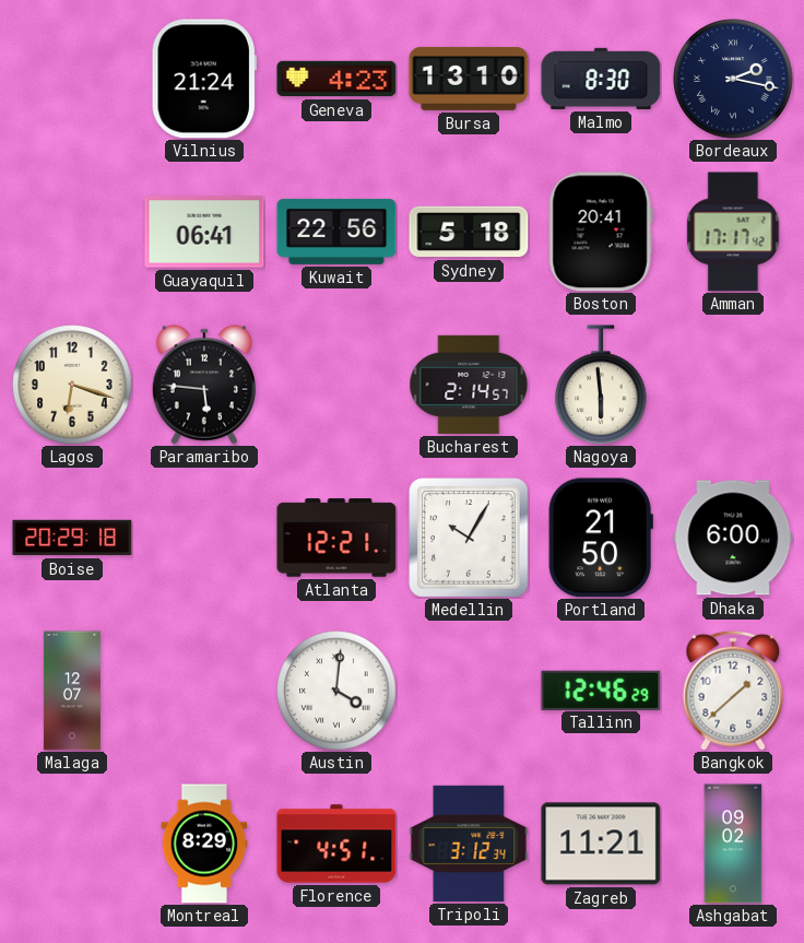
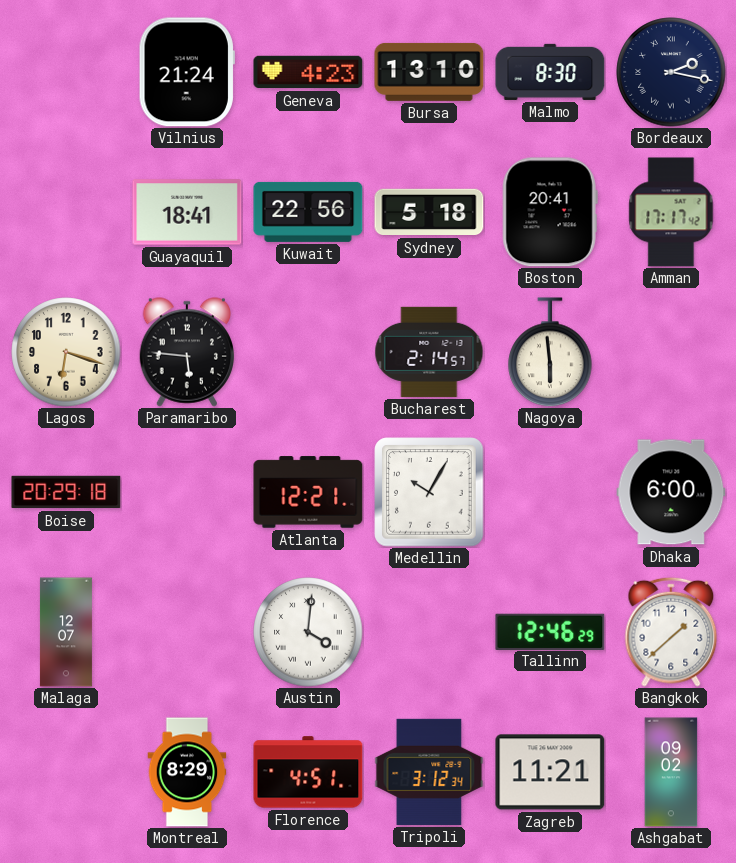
Guayaquil: 06:41 -> 18:41
Portland: 21:50 -> none
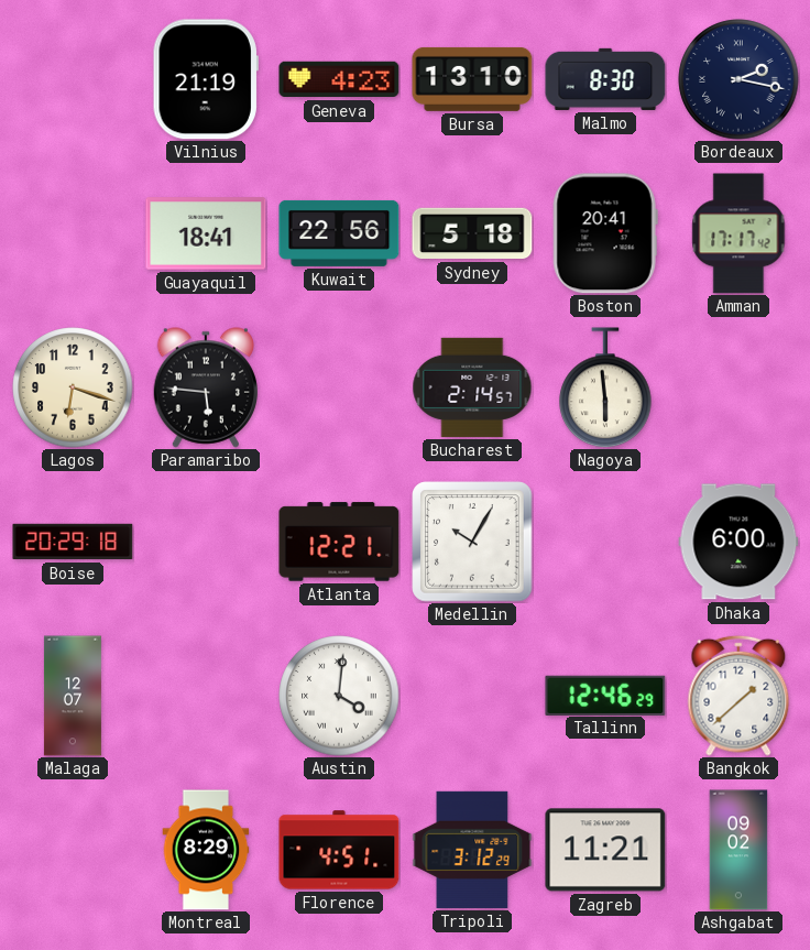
Vilnius: 21:24 -> 21:19
Tripoli: 3:12:34 -> 3:12:29
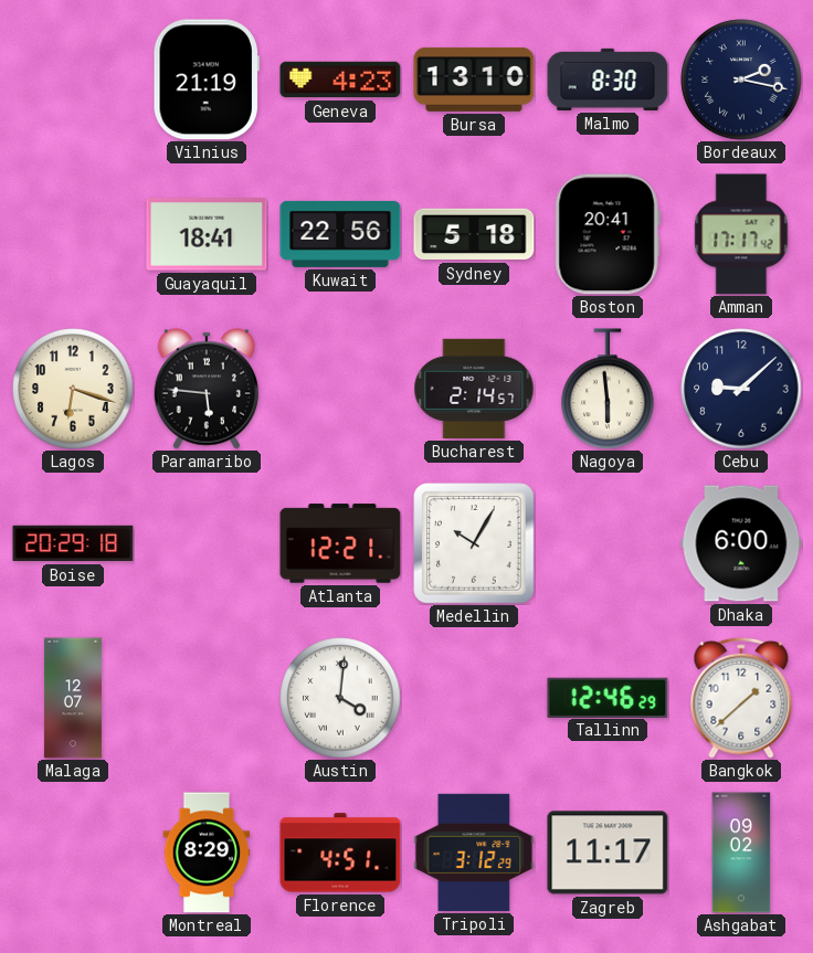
Cebu: none -> 9:08
Zagreb: 11:21 -> 11:17
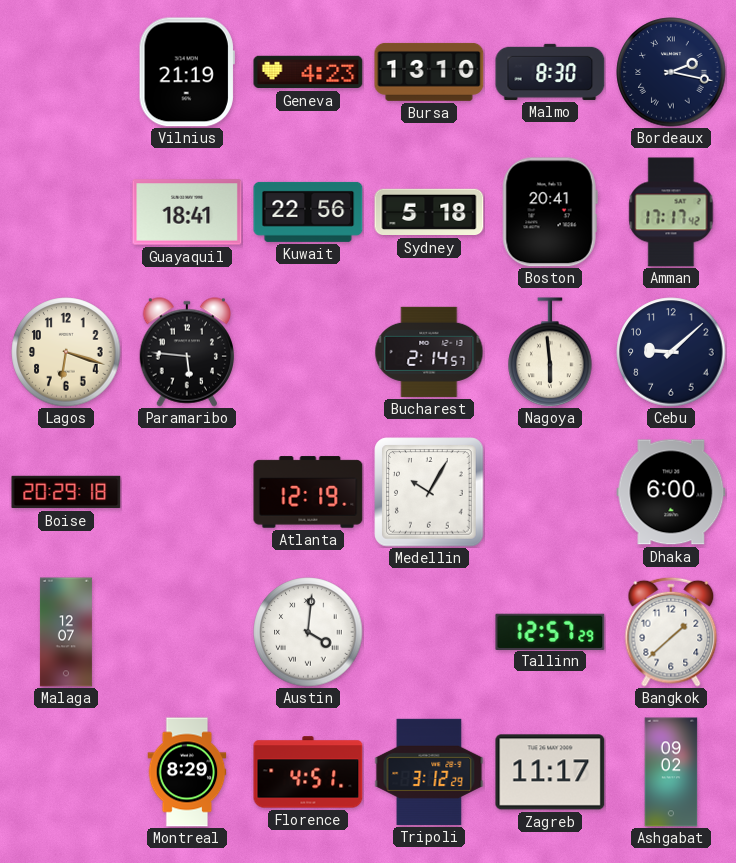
Atlanta: 12:21 -> 12:19
Tallinn: 12:46 -> 12:57
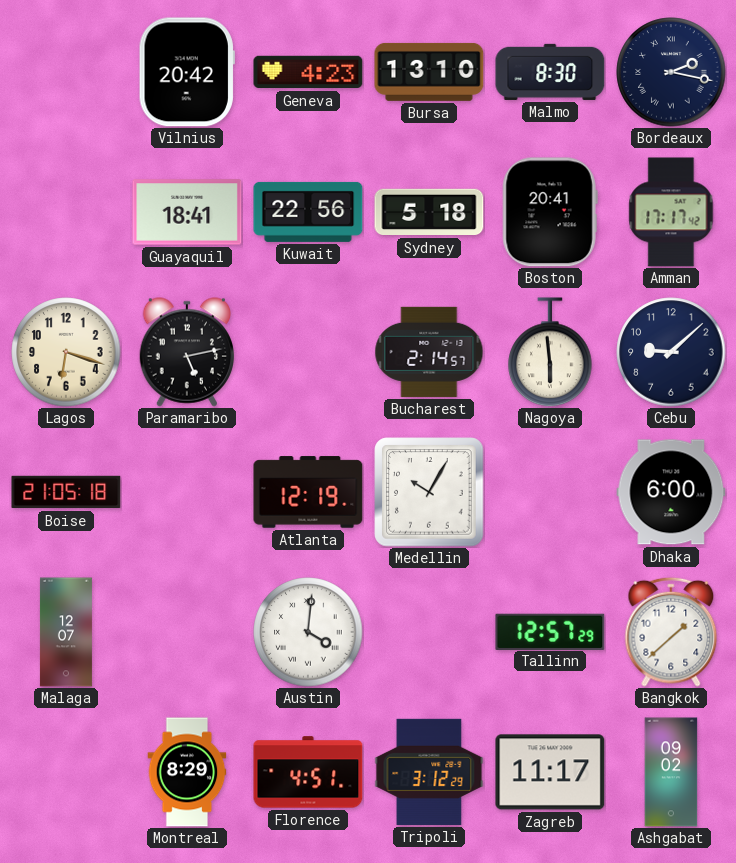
Vilnius: 21:19 -> 20:42
Paramaribo: 5:46 -> 5:13
Boise: 20:29 -> 21:05
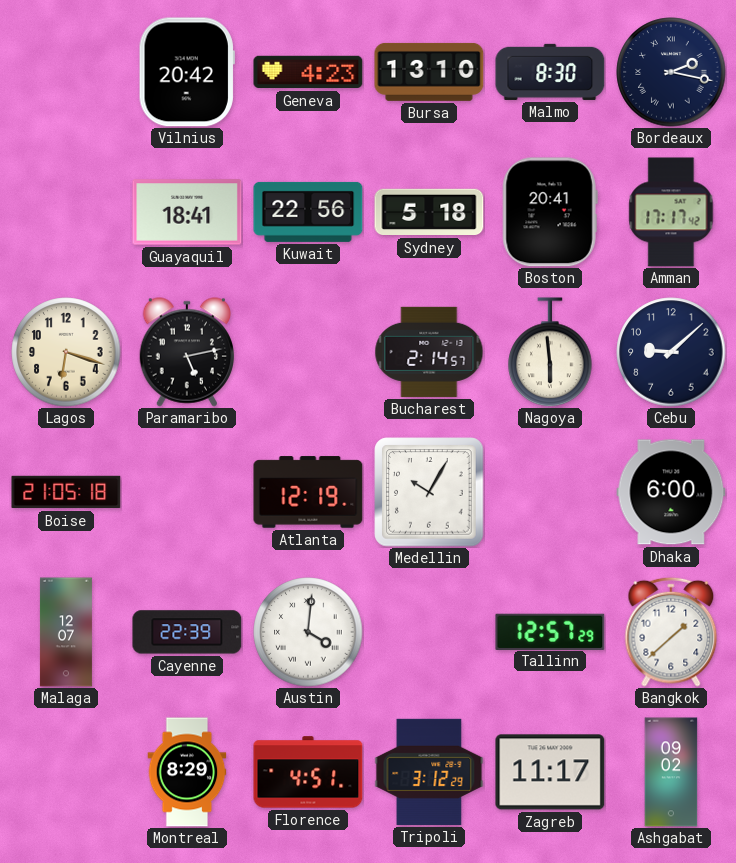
Cayenne: none -> 22:39
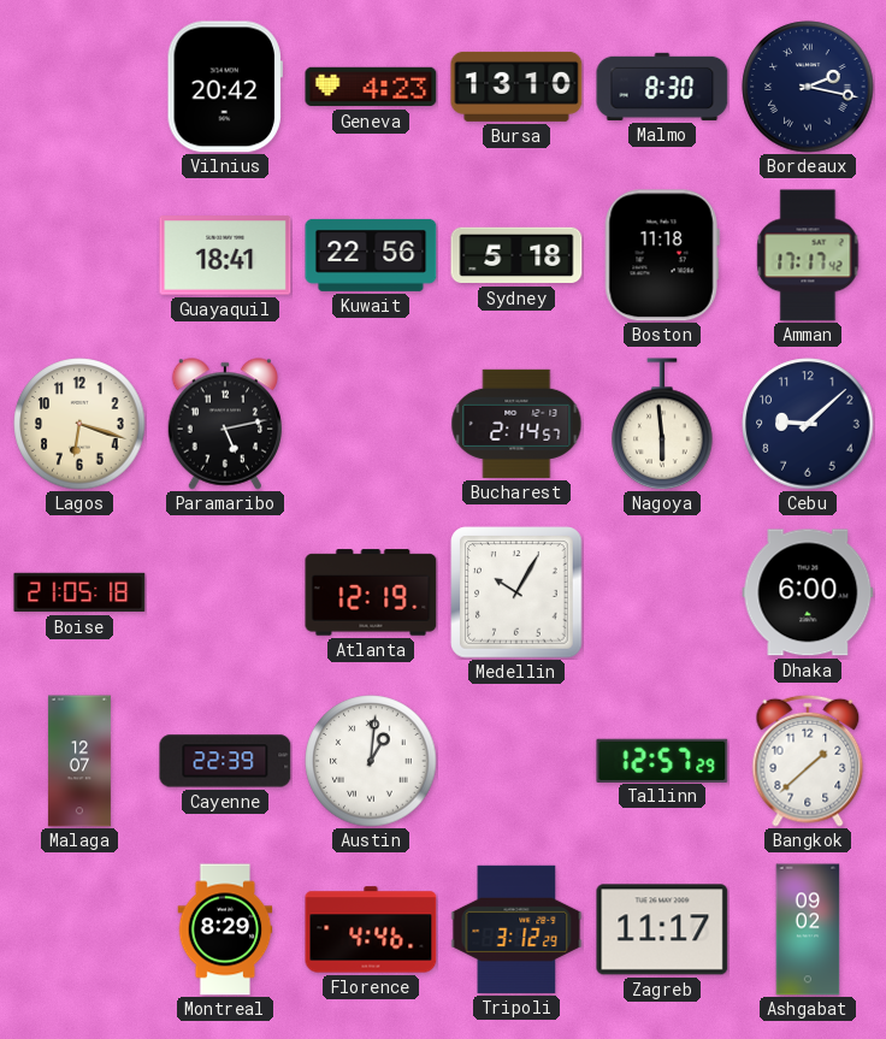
Boston: 20:41 -> 11:18
Austin: 4:01 -> 1:01
Florence: 4:51 -> 4:46
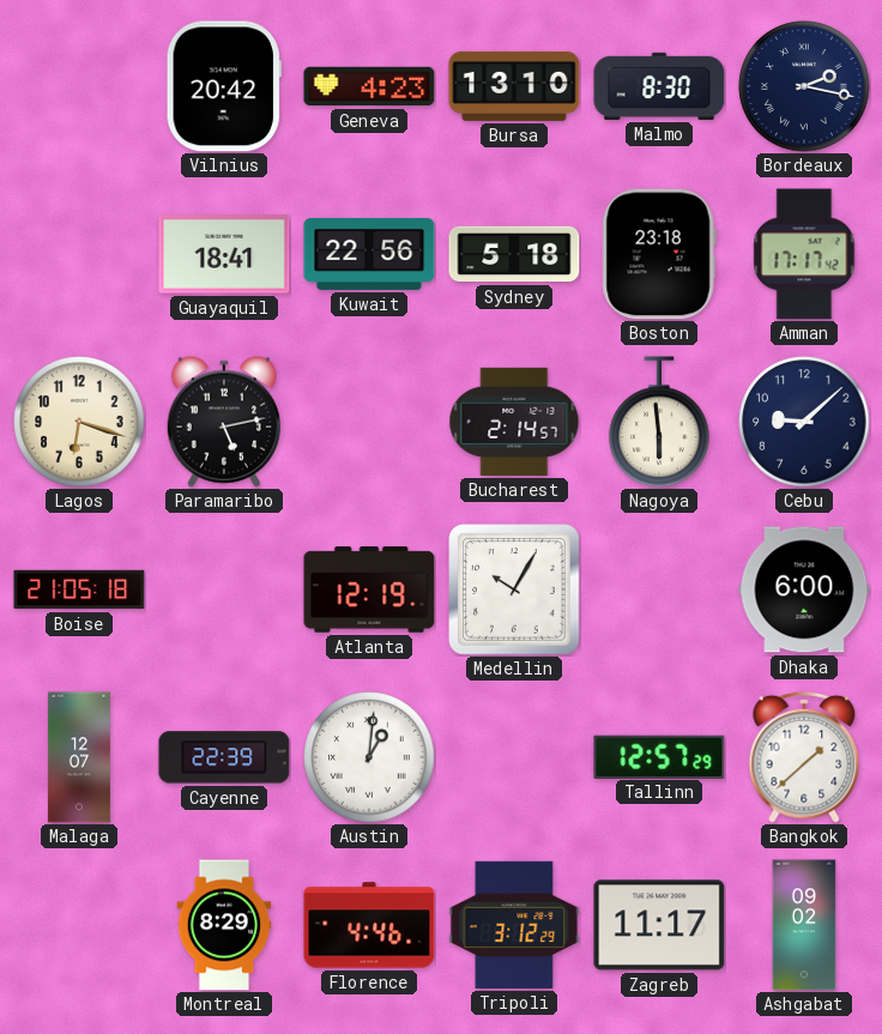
Boston: 11:18 -> 23:18
